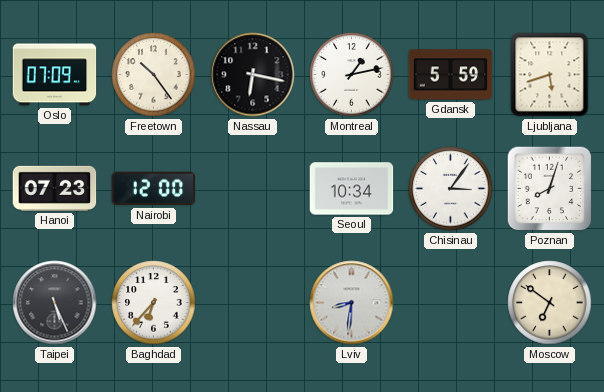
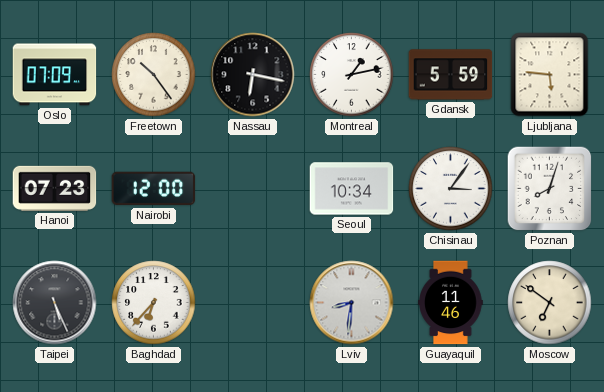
Ljubljana: 5:42 -> 5:46
Guayaquil: none -> 11:46
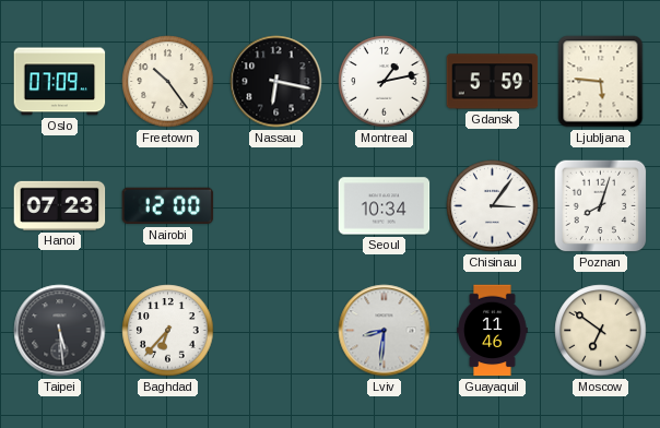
Taipei: 5:26 -> 5:29
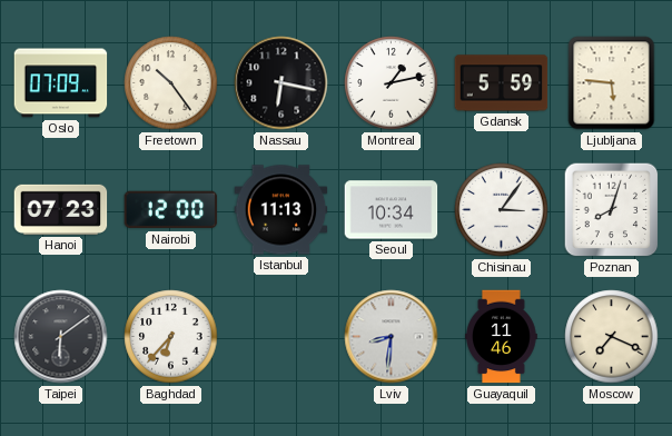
Istanbul: none -> 11:13
Taipei: 5:29 -> 6:09
Moscow: 6:51 -> 7:19
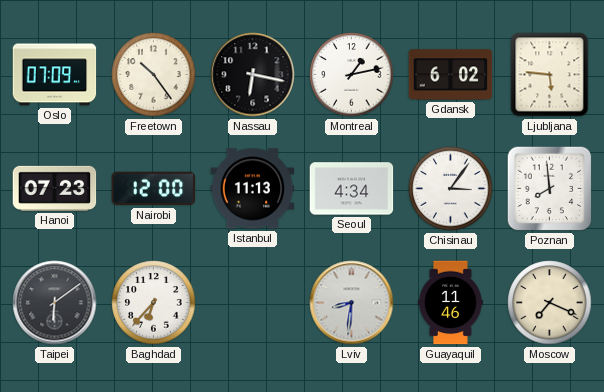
Gdansk: 5:59 -> 6:02
Seoul: 10:34 -> 4:34
Poznan: 8:03 -> 7:59
